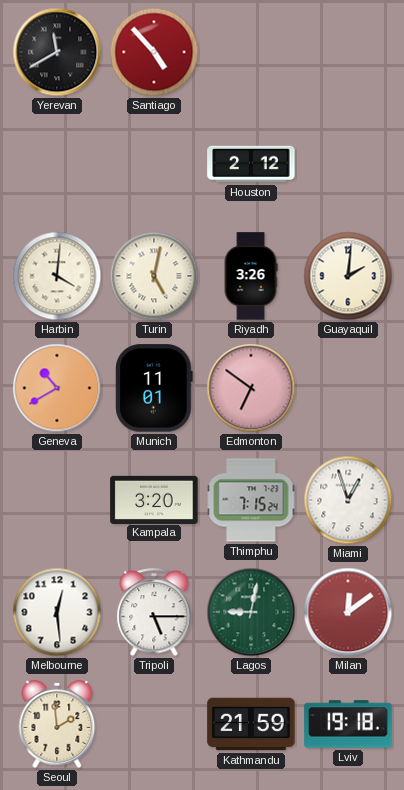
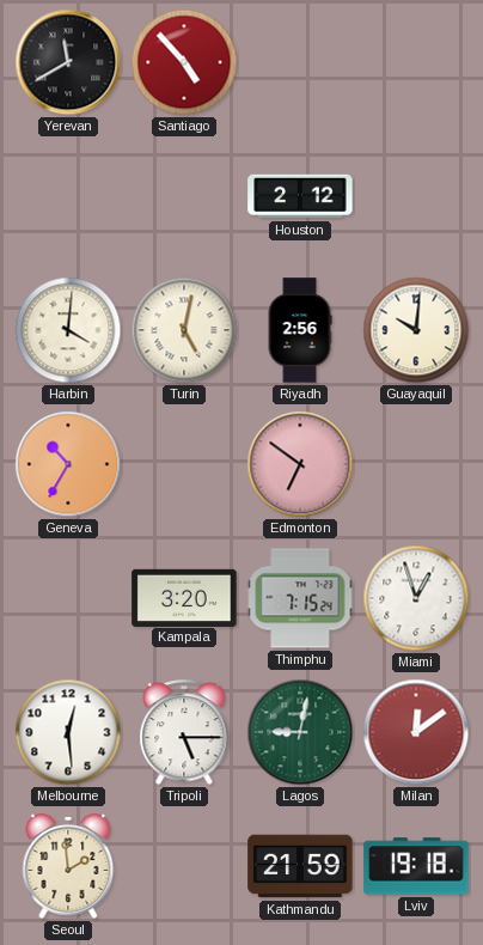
Riyadh: 3:26 -> 2:56
Guayaquil: 2:01 -> 10:01
Geneva: 10:40 -> 10:35
Munich: 11:01 -> none
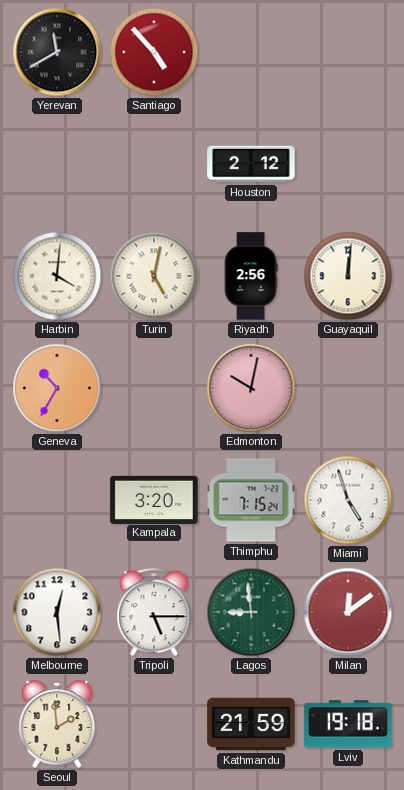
Guayaquil: 10:01 -> 12:01
Edmonton: 6:51 -> 10:02
Miami: 12:57 -> 4:57
Lagos: 9:02 -> 8:59
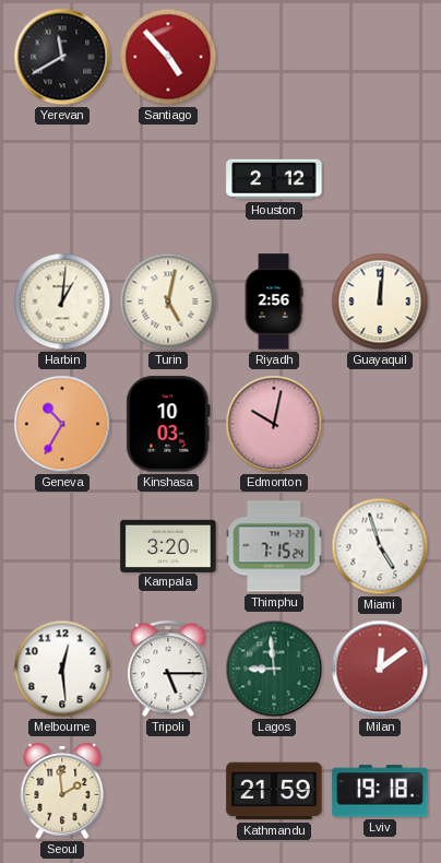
Harbin: 4:01 -> 1:01
Kinshasa: none -> 10:03
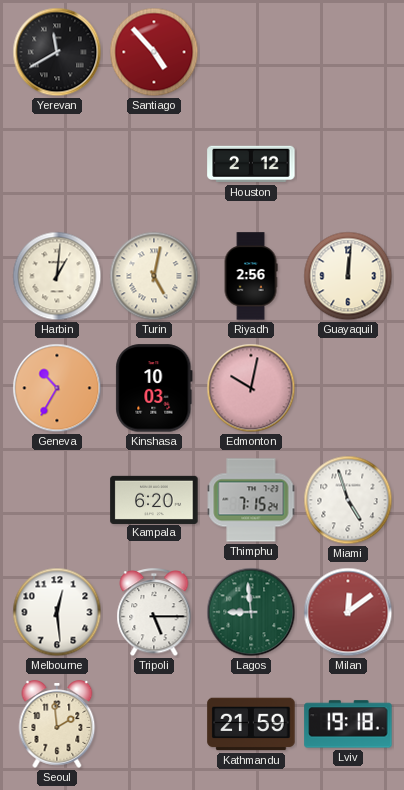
Kampala: 3:20 -> 6:20
